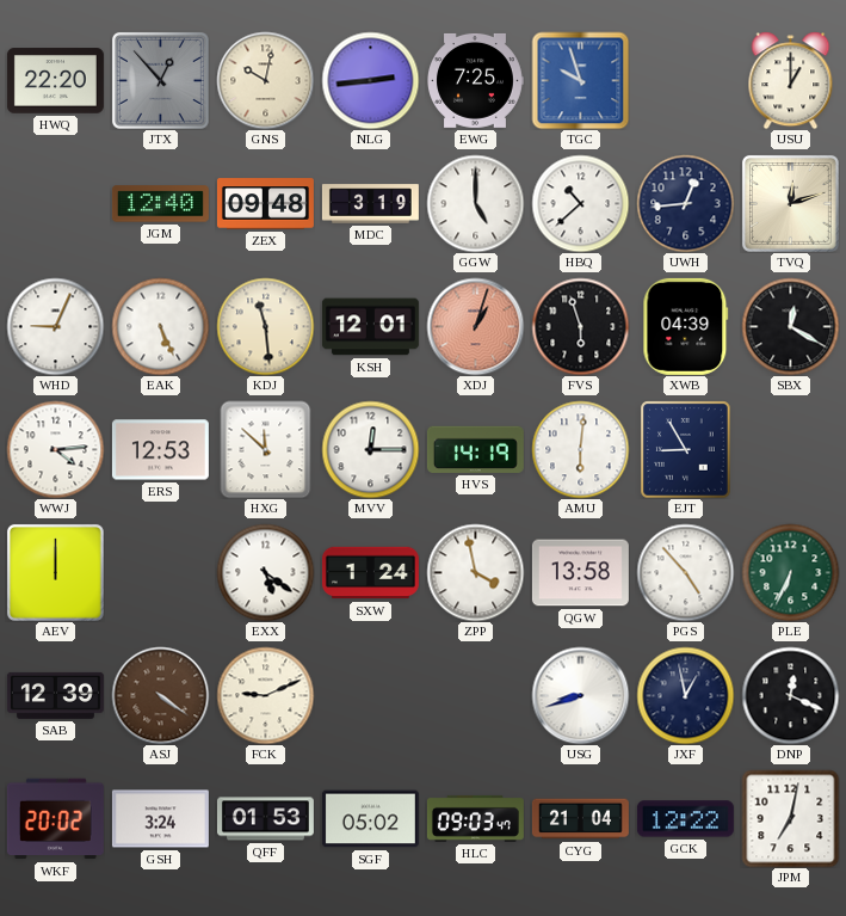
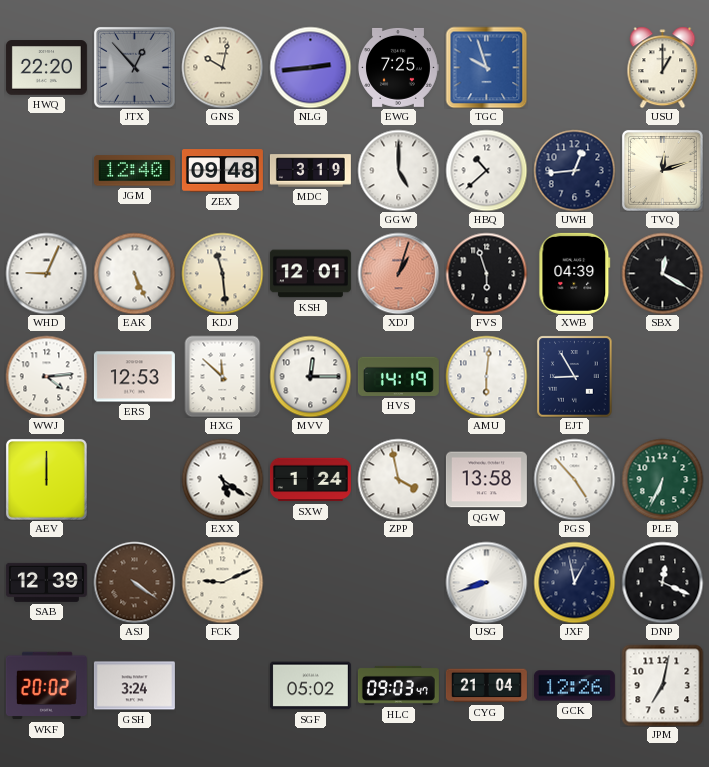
QFF: 01:53 -> none
GCK: 12:22 -> 12:26
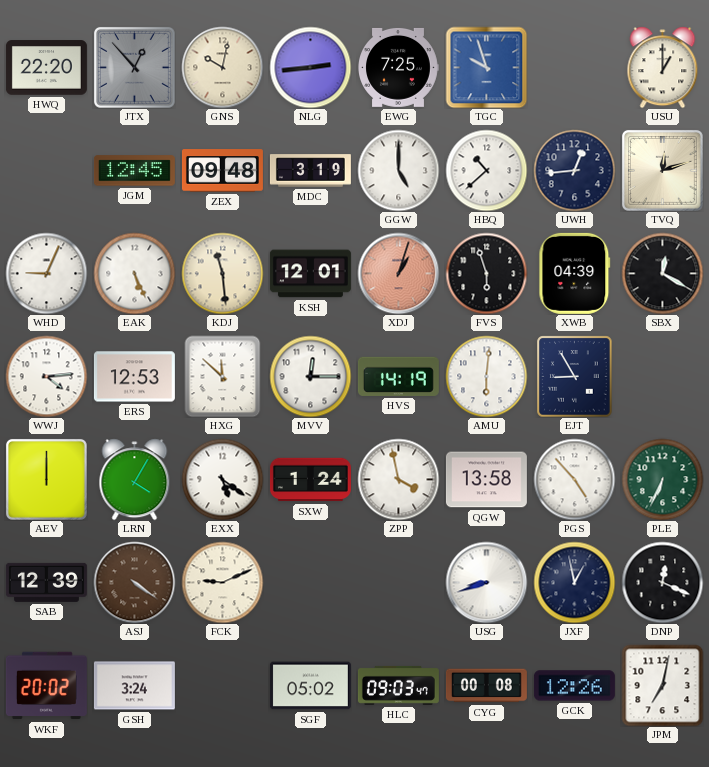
JGM: 12:40 -> 12:45
LRN: none -> 4:05
CYG: 21:04 -> 00:08
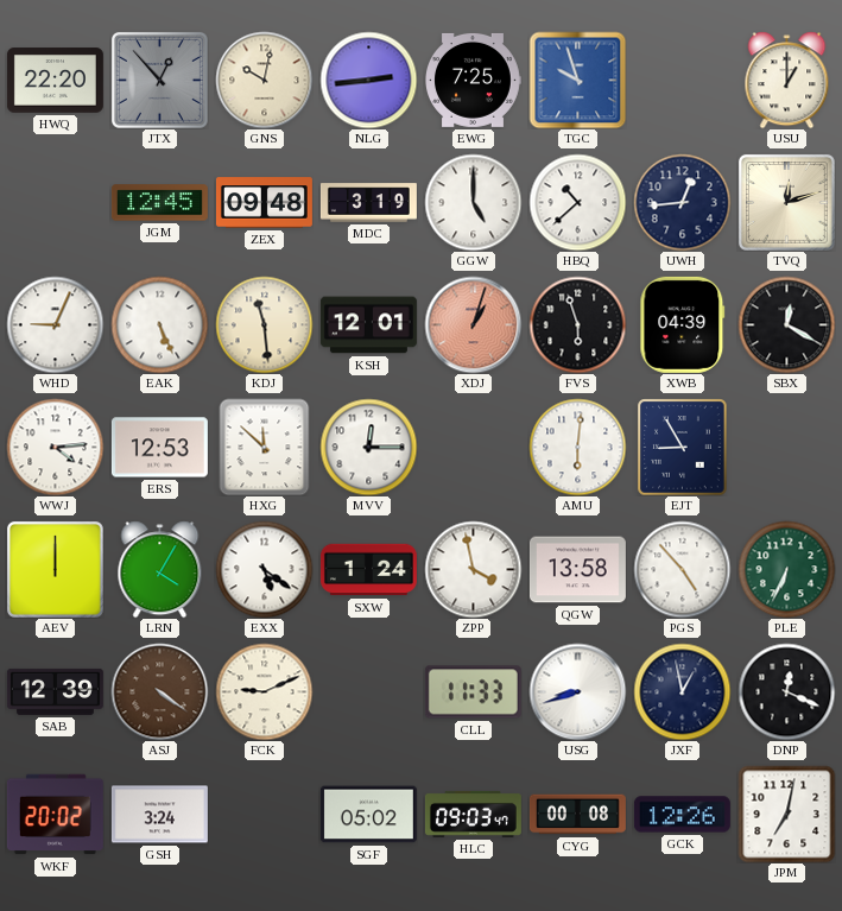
HVS: 14:19 -> none
CLL: none -> 11:33
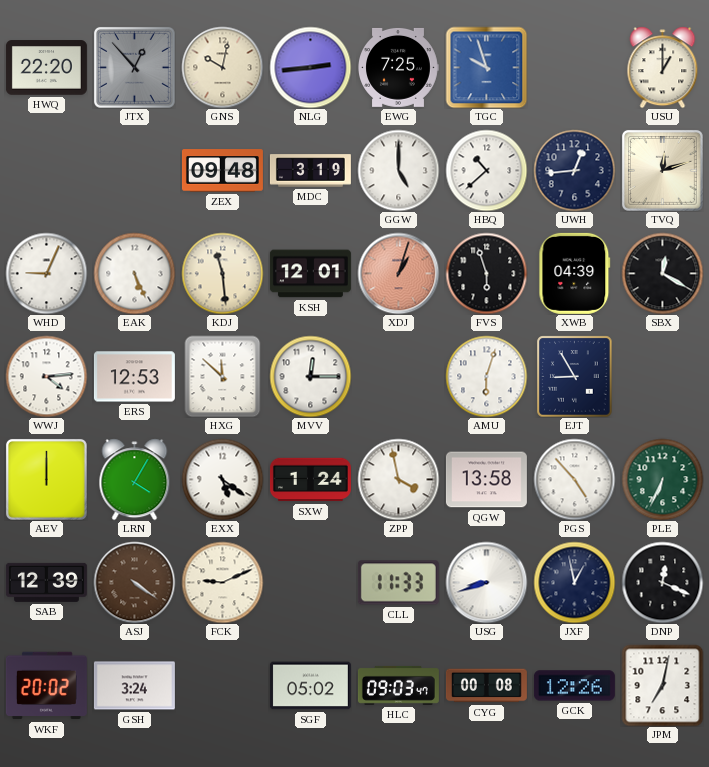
JGM: 12:45 -> none
AMU: 6:01 -> 6:03
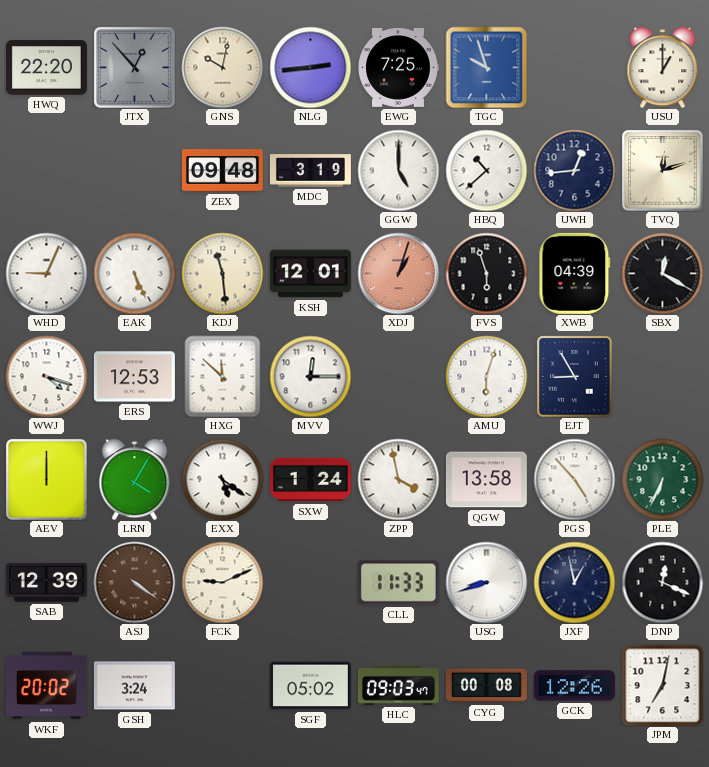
WWJ: 4:14 -> 4:18
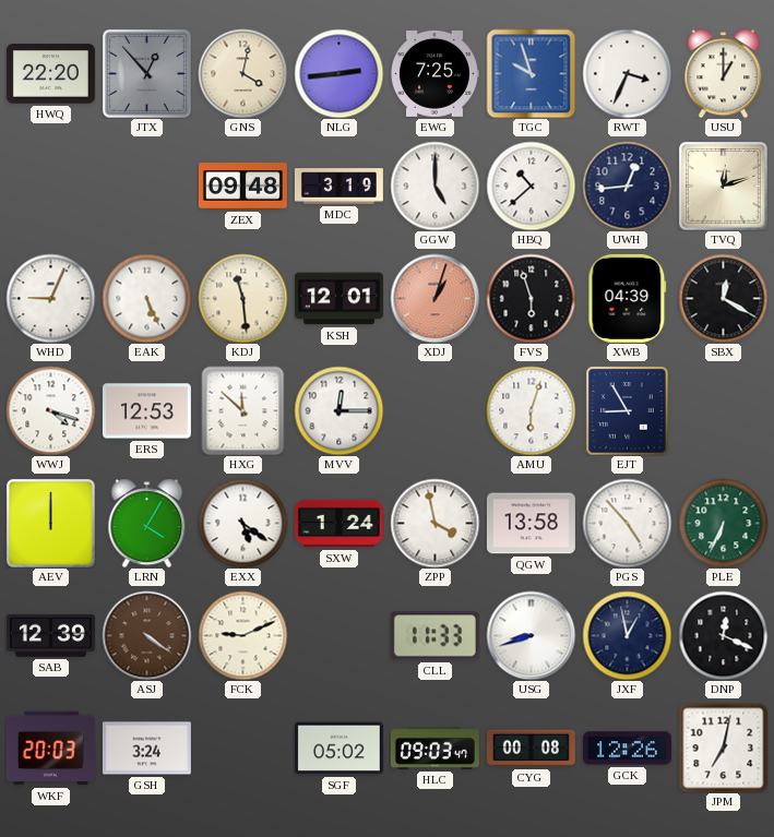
GNS: 10:02 -> 4:02
RWT: none -> 3:34
WKF: 20:02 -> 20:03
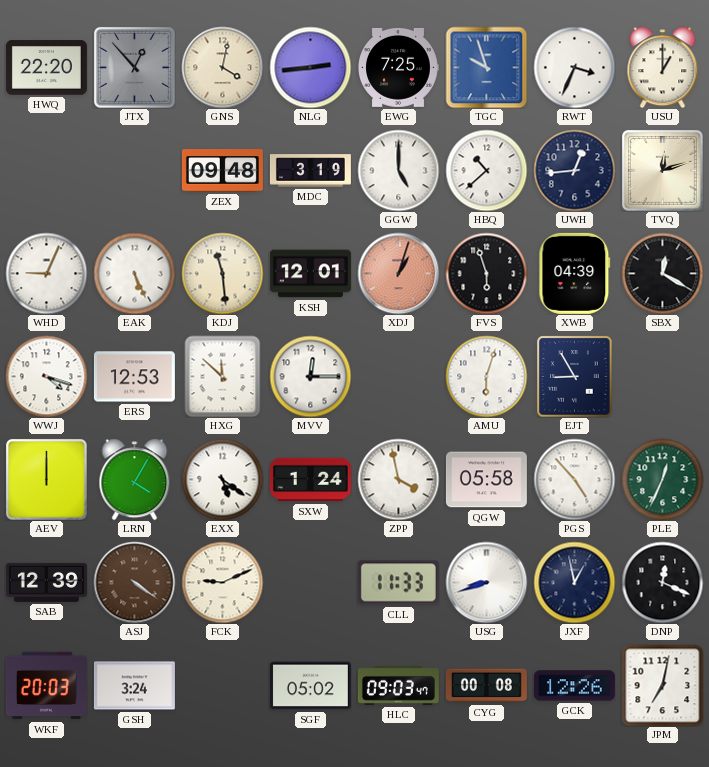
QGW: 13:58 -> 05:58
PLE: 6:34 -> 12:34
